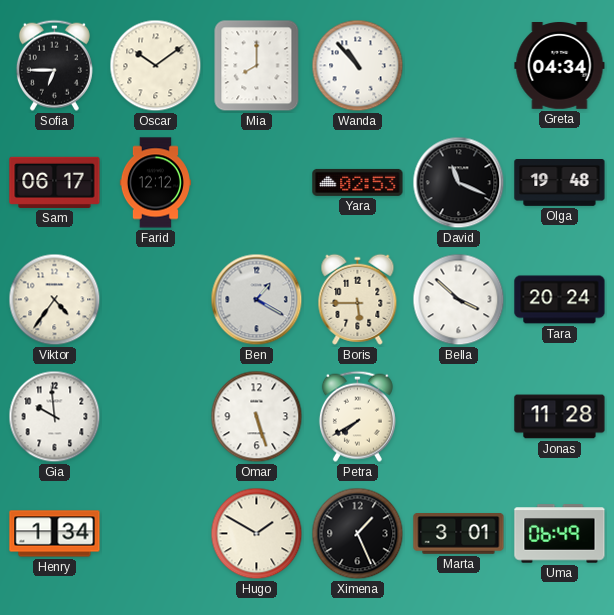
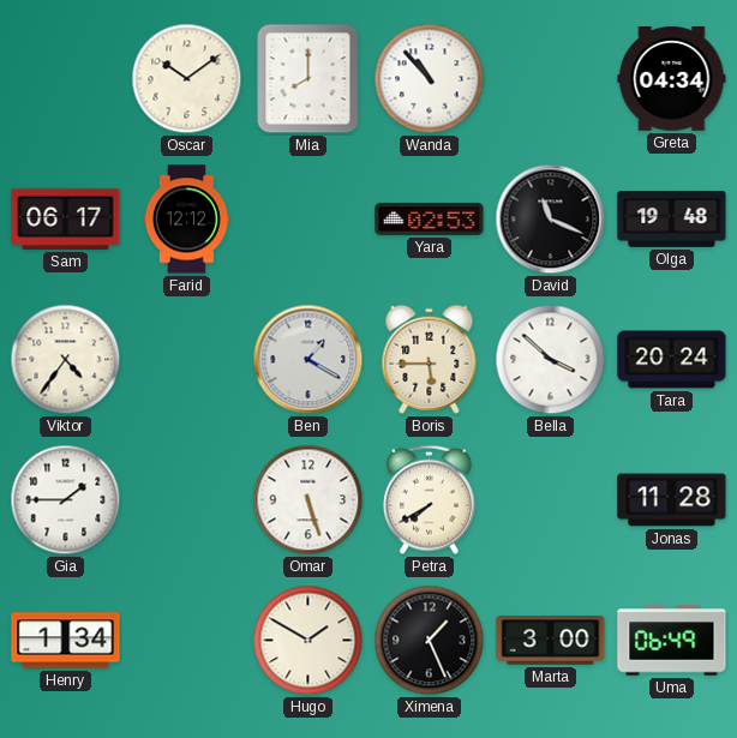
Sofia: 6:45 -> none
Gia: 9:59 -> 1:45
Marta: 3:01 -> 3:00
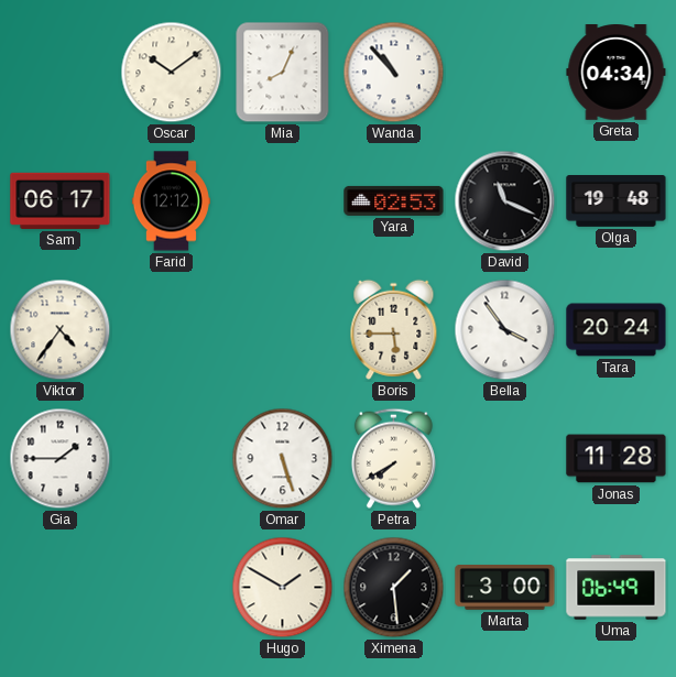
Mia: 8:00 -> 8:04
Ben: 1:20 -> none
Bella: 3:52 -> 3:54
Henry: 1:34 -> none
Ximena: 1:26 -> 1:29
